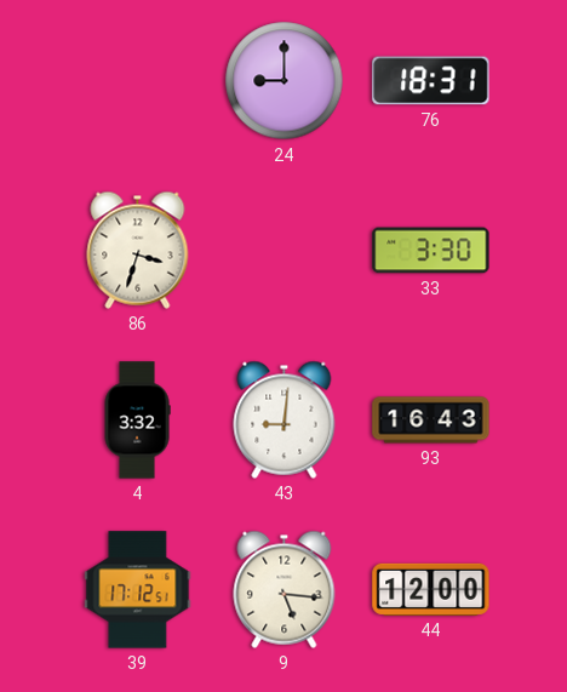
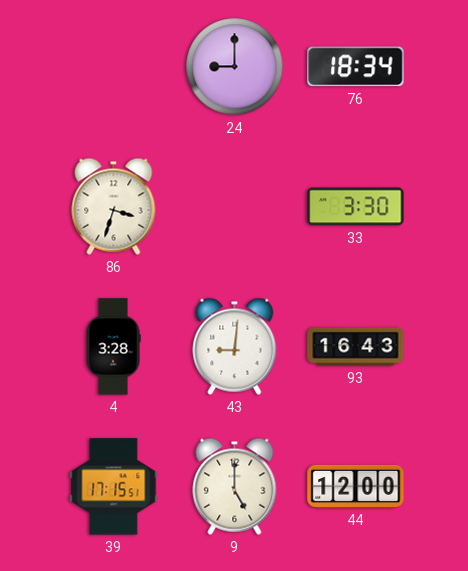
76: 18:31 -> 18:34
4: 3:32 -> 3:28
39: 17:12 -> 17:15
9: 5:16 -> 5:00
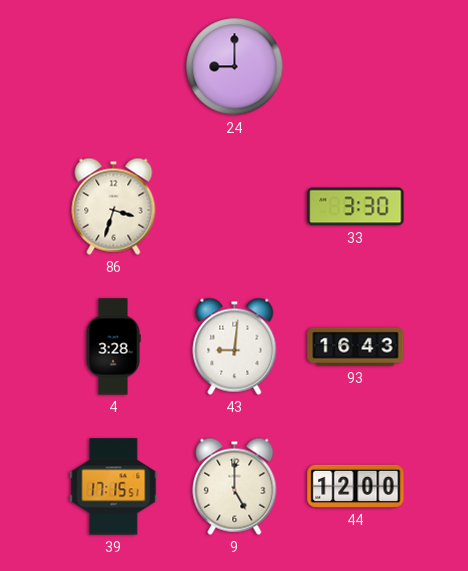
76: 18:34 -> none
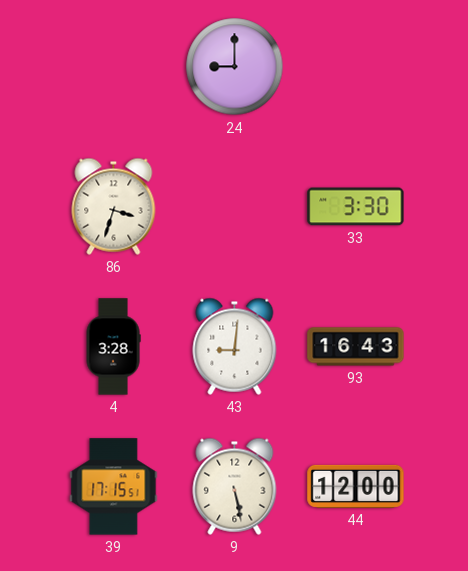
9: 5:00 -> 5:28
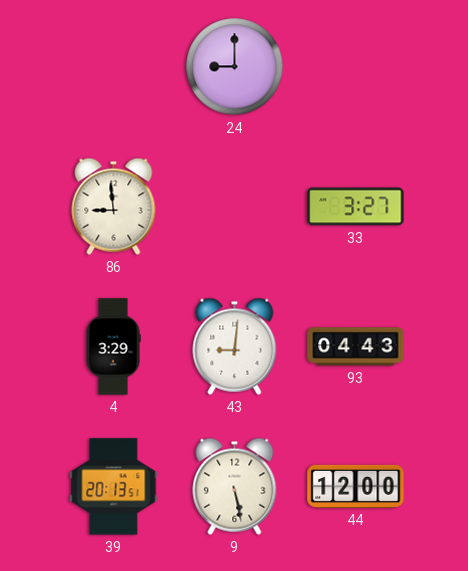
86: 3:33 -> 8:59
33: 3:30 -> 3:27
4: 3:28 -> 3:29
93: 16:43 -> 04:43
39: 17:15 -> 20:13
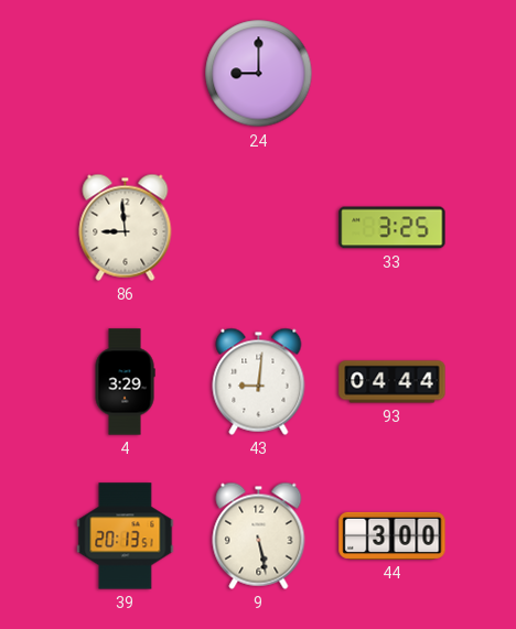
33: 3:27 -> 3:25
93: 04:43 -> 04:44
44: 12:00 -> 3:00
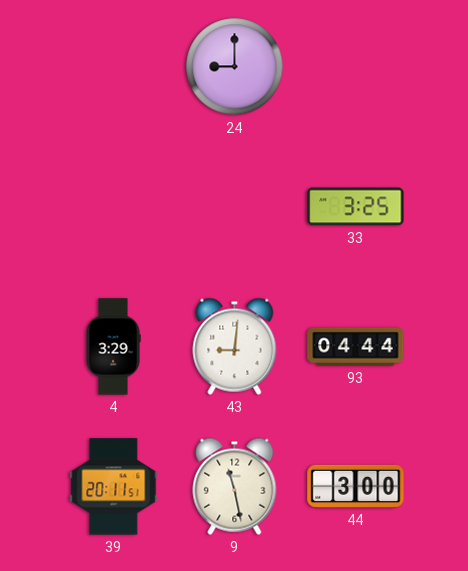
86: 8:59 -> none
39: 20:13 -> 20:11
9: 5:28 -> 11:28
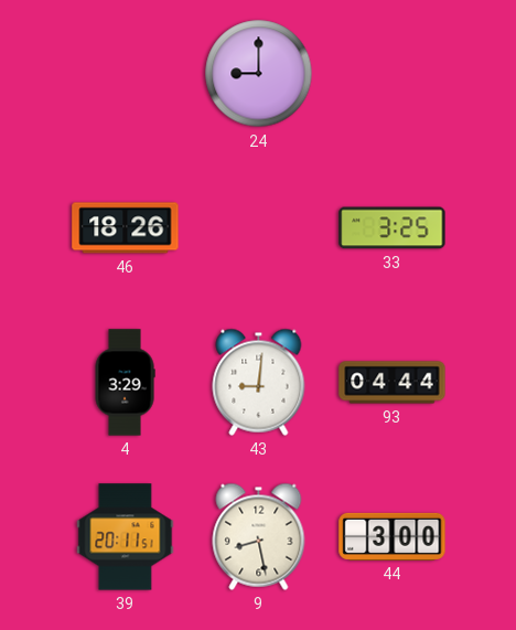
46: none -> 18:26
9: 11:28 -> 8:28
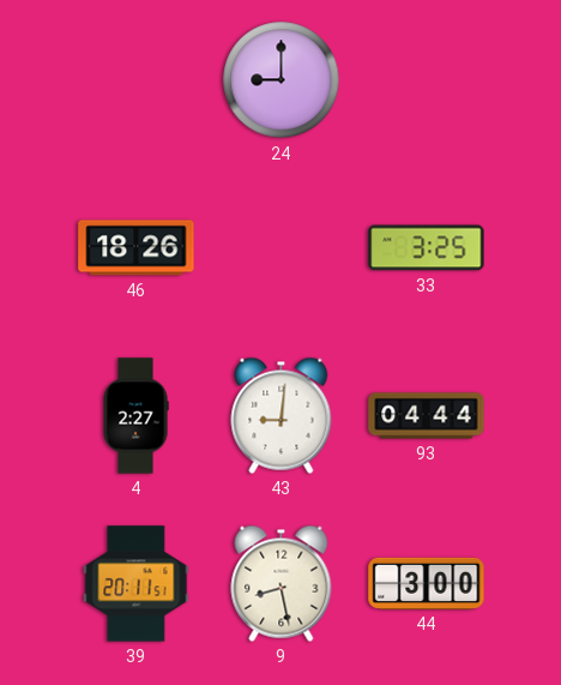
4: 3:29 -> 2:27
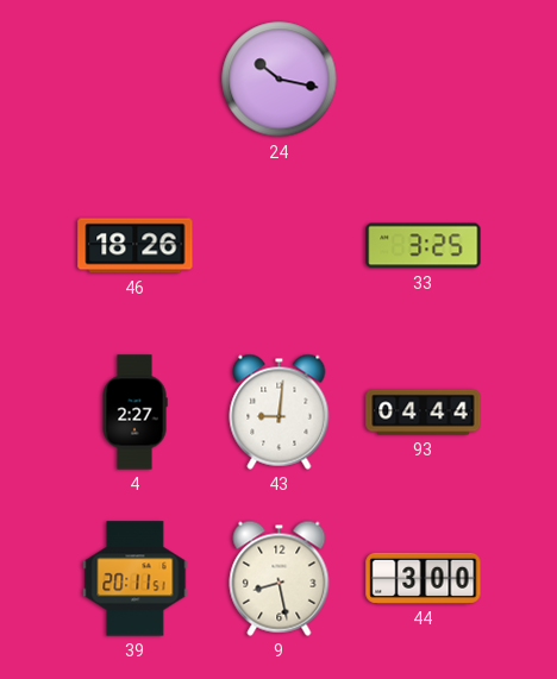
24: 9:00 -> 10:17
